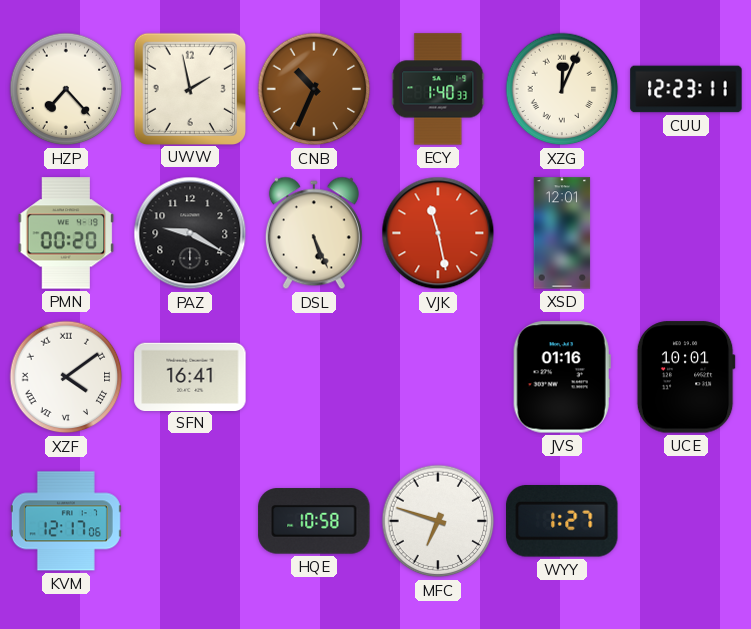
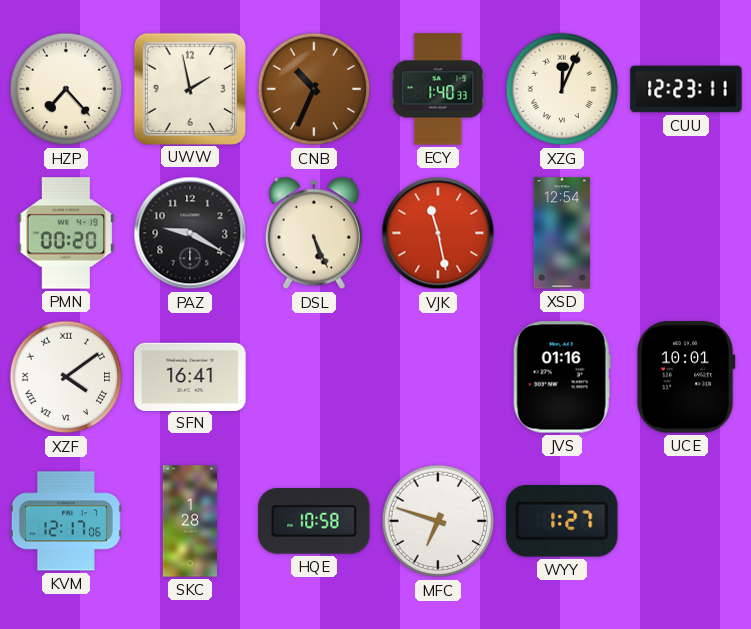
XSD: 12:01 -> 12:54
SKC: none -> 1:28
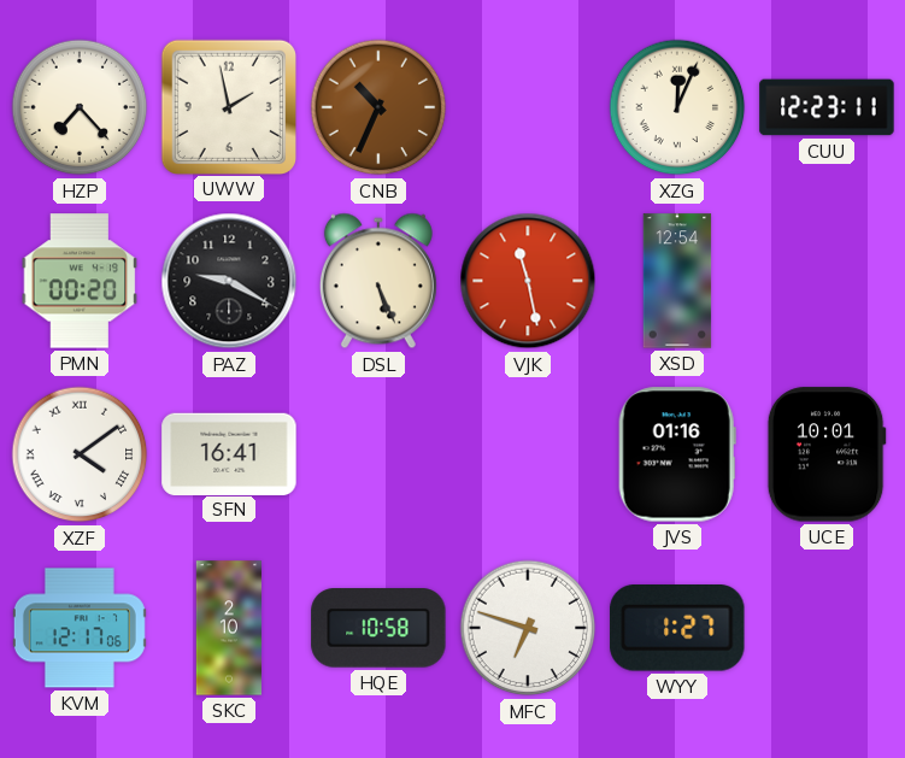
ECY: 1:40 -> none
SKC: 1:28 -> 2:10
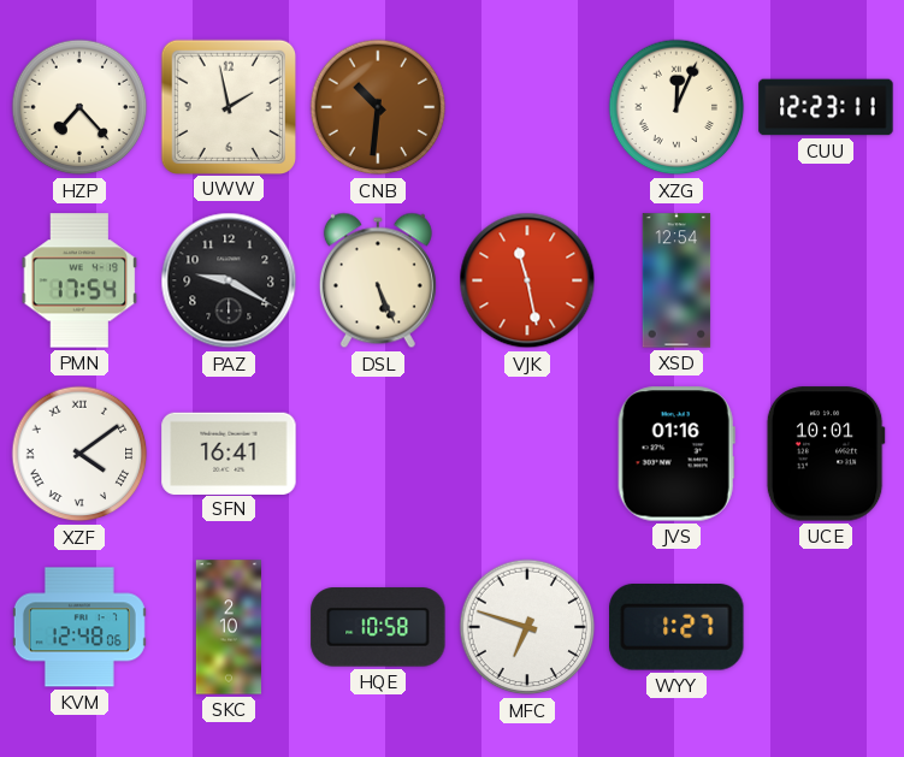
CNB: 10:34 -> 10:31
PMN: 00:20 -> 17:54
KVM: 12:17 -> 12:48
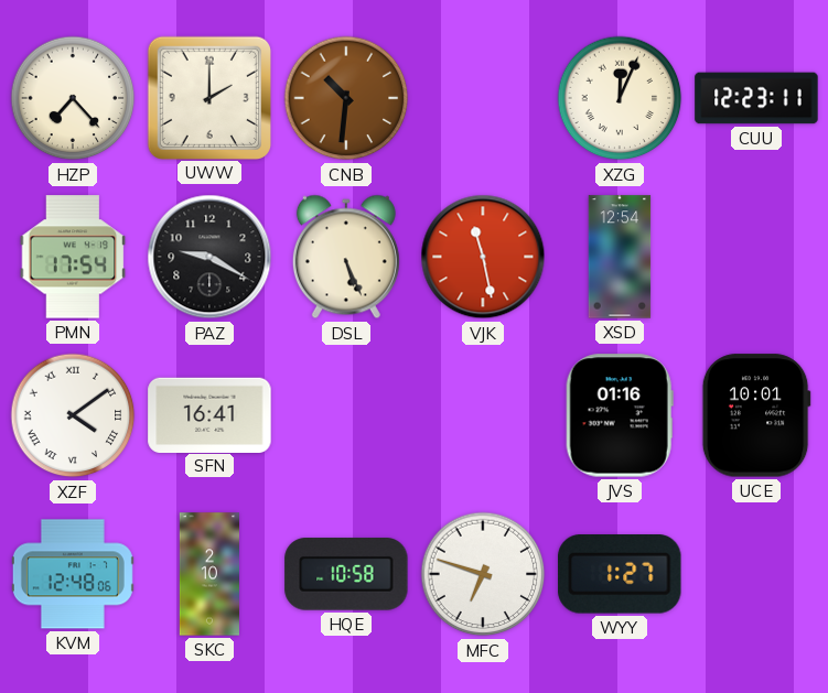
UWW: 1:58 -> 2:00
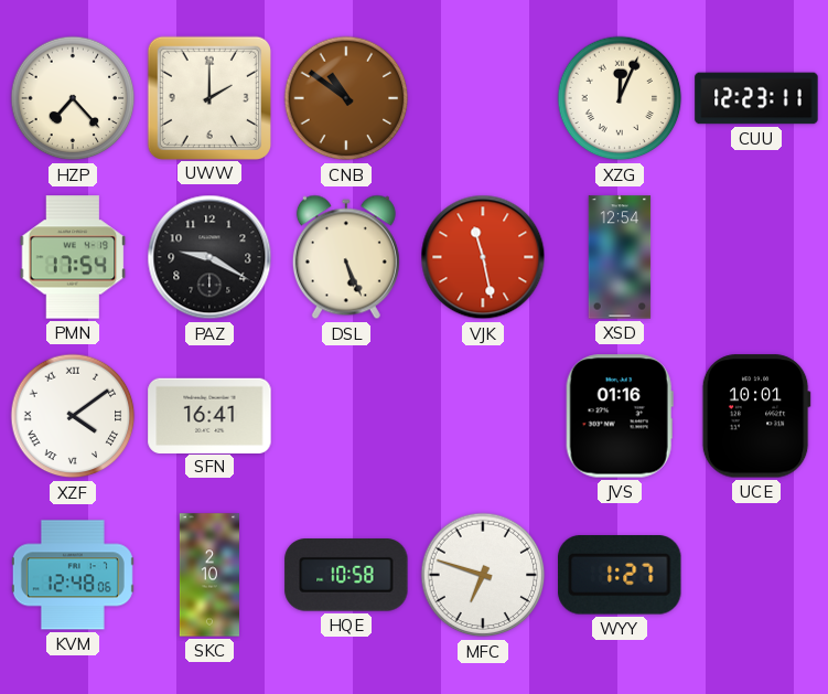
CNB: 10:31 -> 10:51
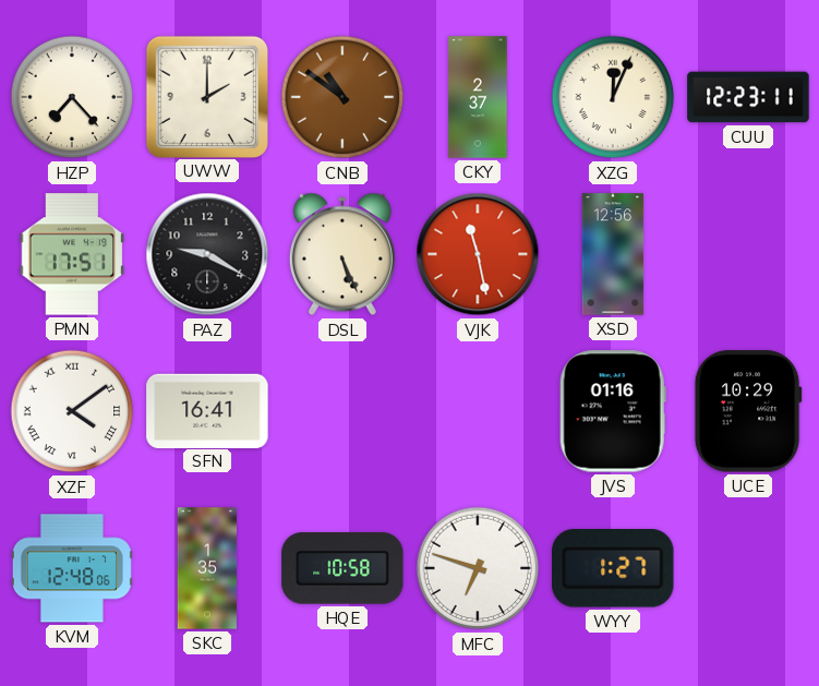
CKY: none -> 2:37
PMN: 17:54 -> 17:51
XSD: 12:54 -> 12:56
UCE: 10:01 -> 10:29
SKC: 2:10 -> 1:35
